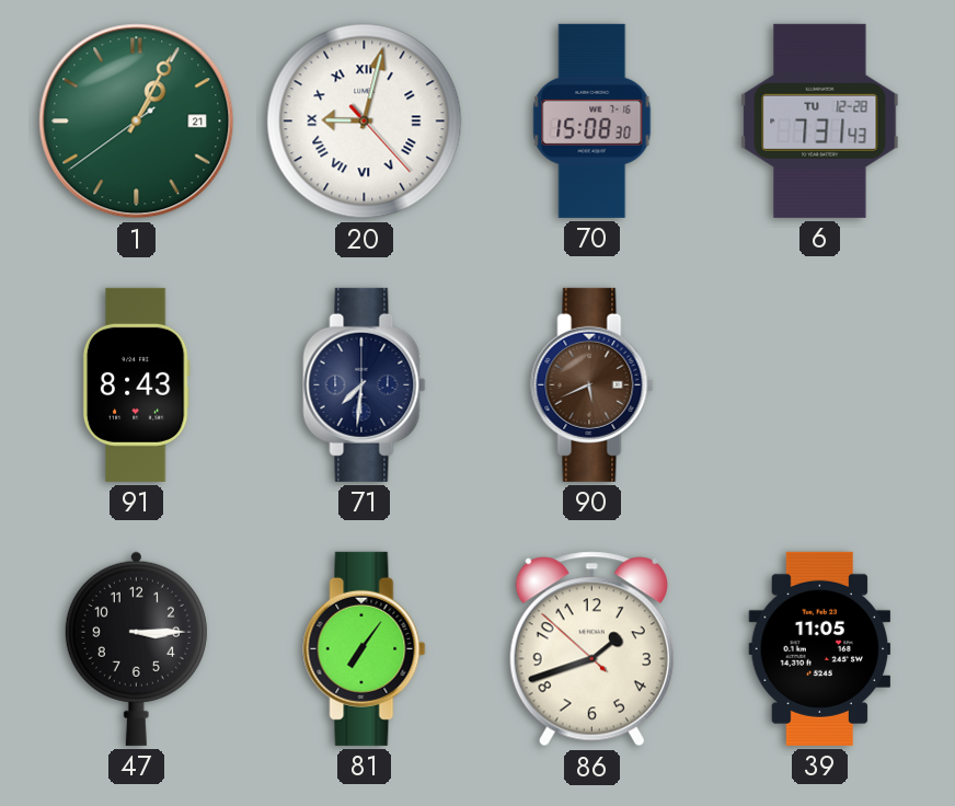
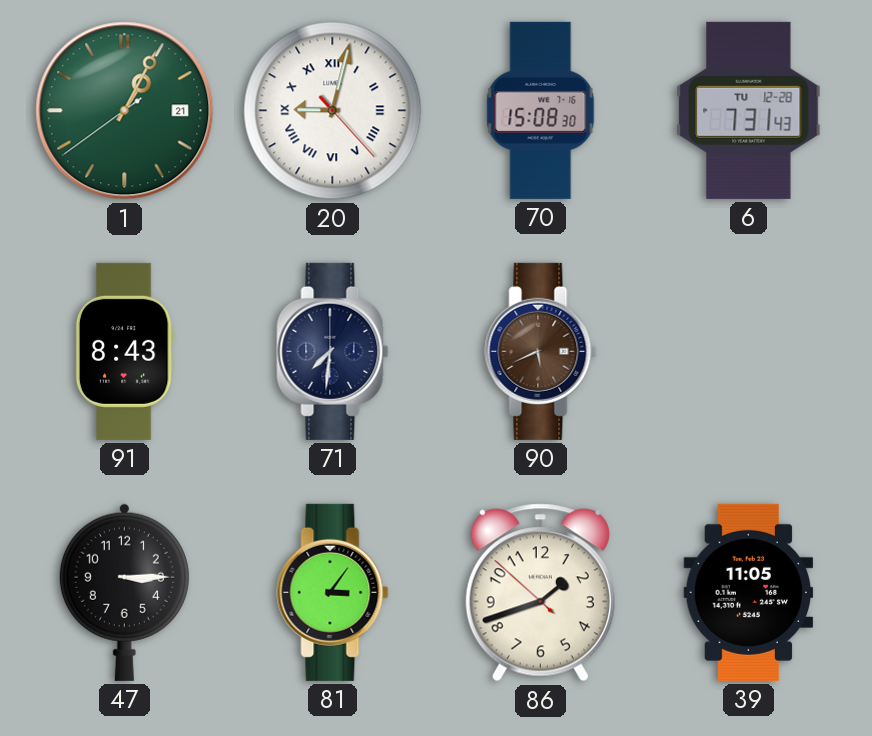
81: 7:06 -> 3:06
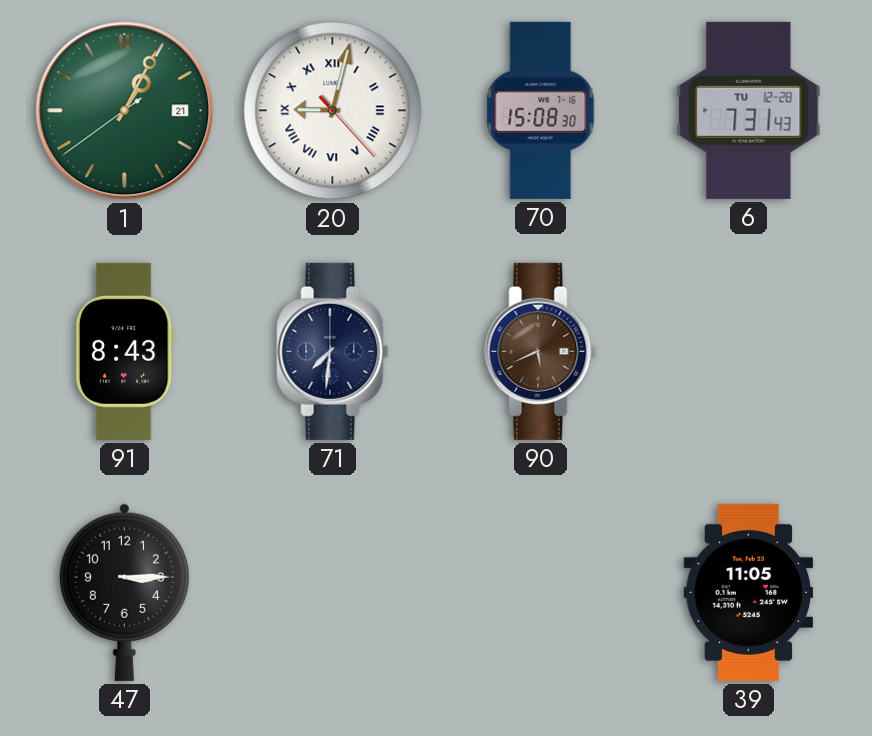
81: 3:06 -> none
86: 1:41 -> none
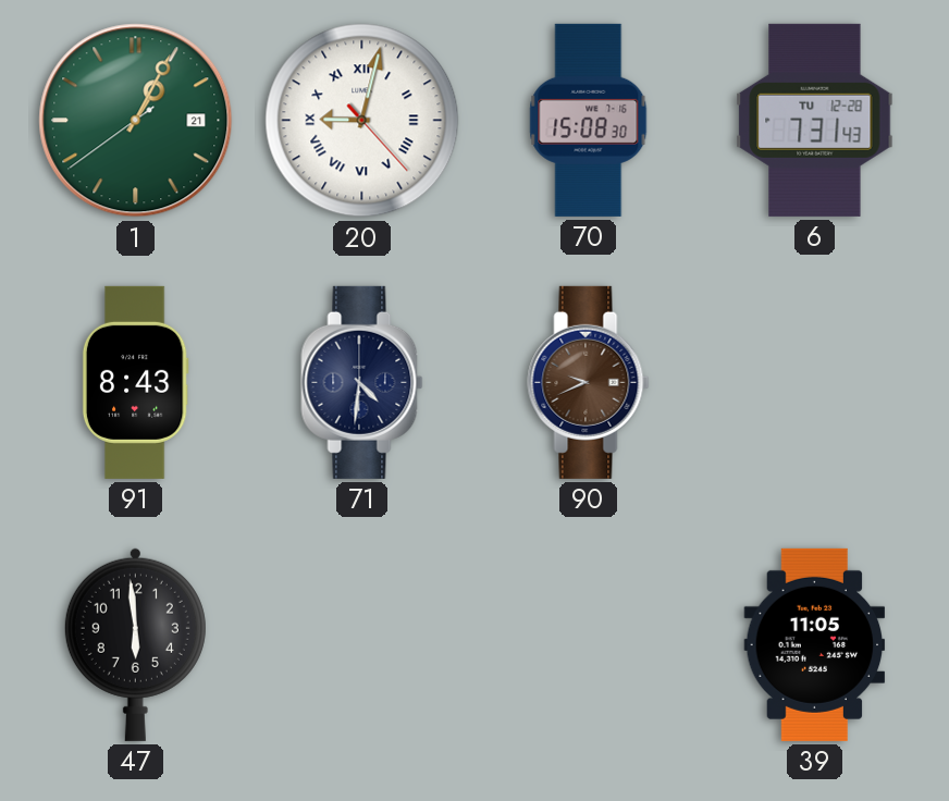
71: 7:31 -> 4:31
90: 5:41 -> 9:41
47: 3:15 -> 5:59
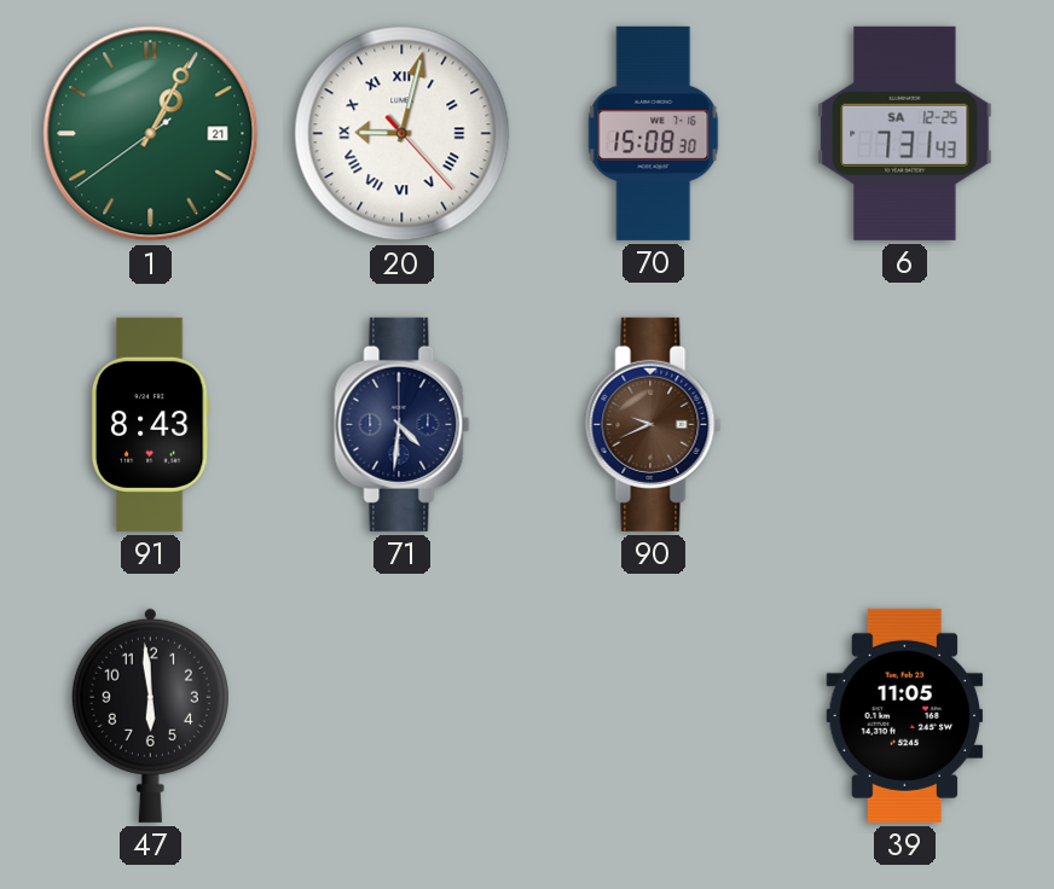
6 date: TU 12-28 -> SA 12-25
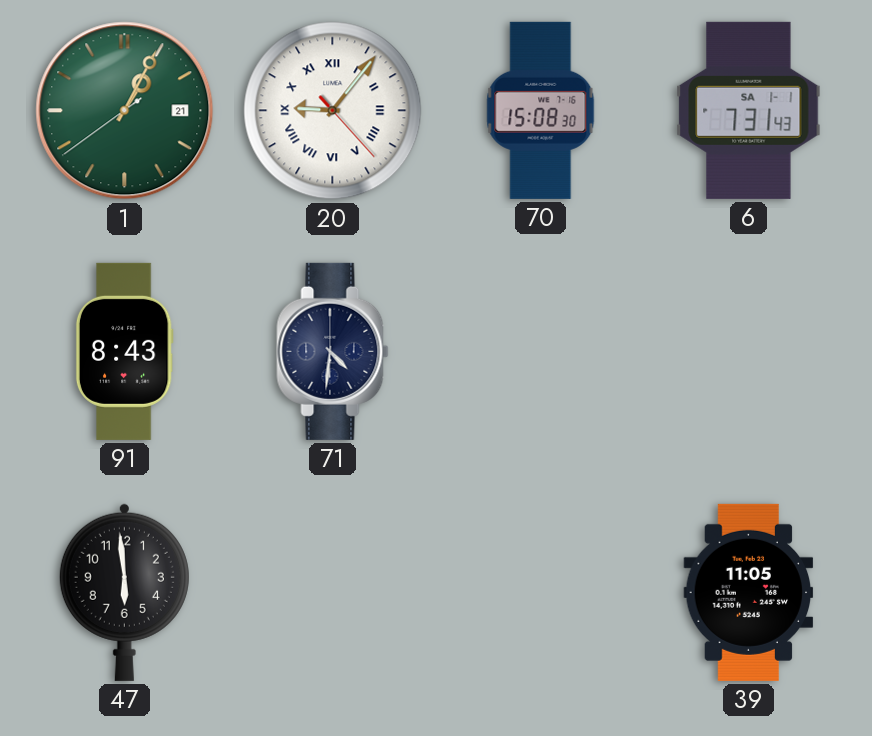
20: 9:02 -> 9:06
6 date: SA 12-25 -> SA 1-1
90: 9:41 -> none
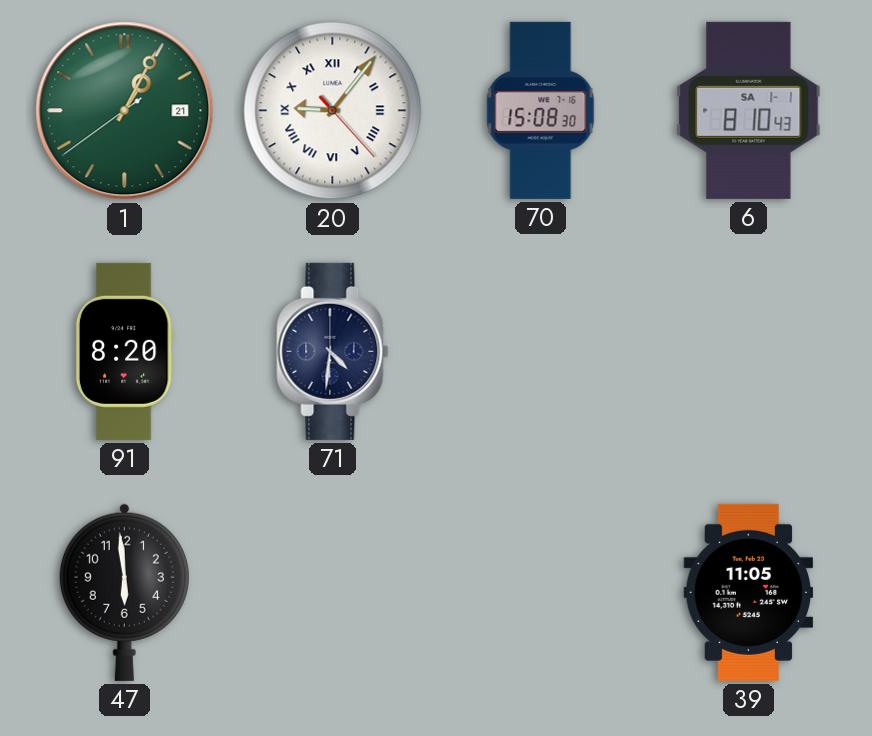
6: 7:31 -> 8:10
91: 8:43 -> 8:20
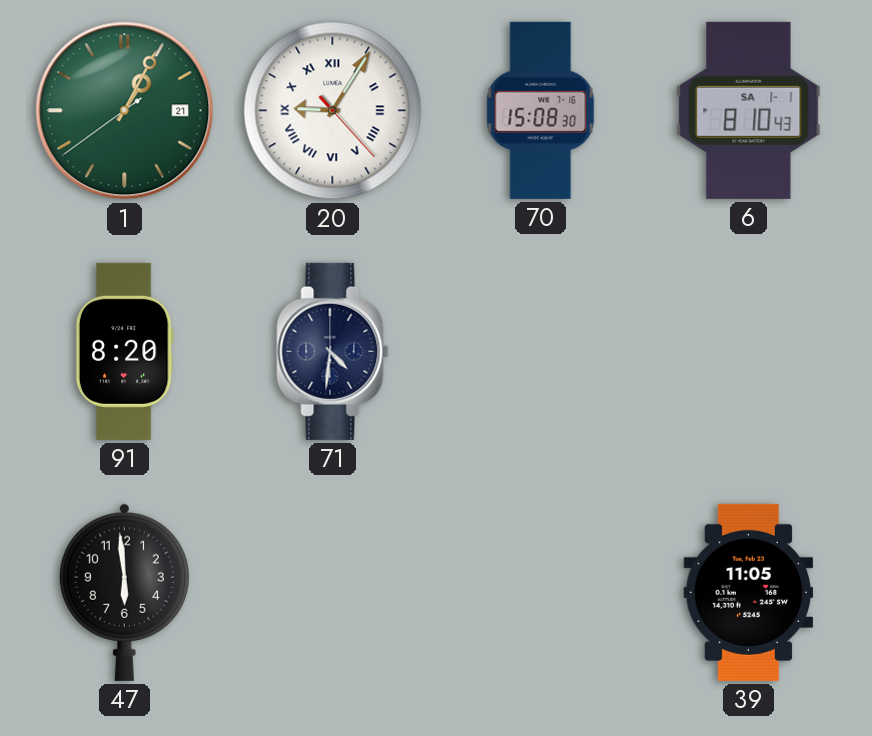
20: 9:06 -> 9:05
